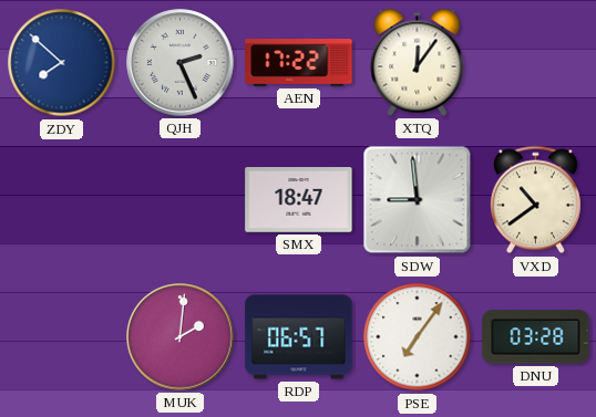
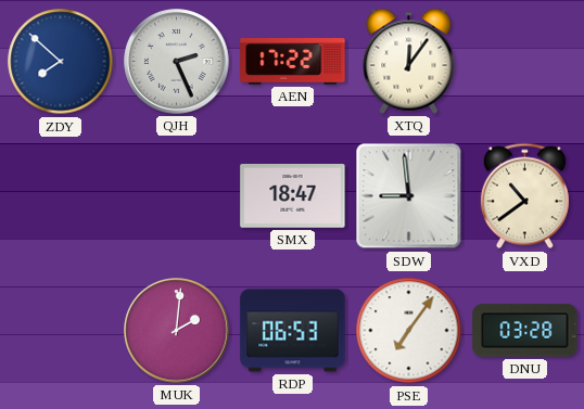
RDP: 06:57 -> 06:53
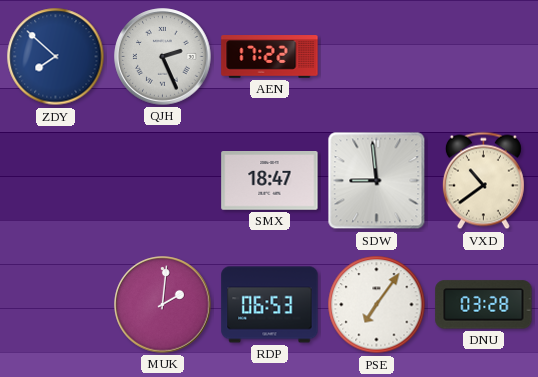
XTQ: 12:06 -> none
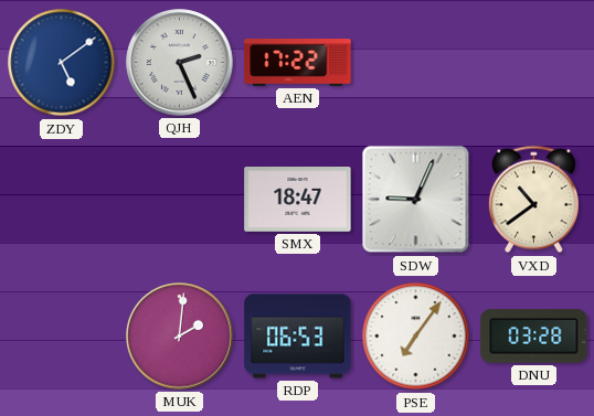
ZDY: 7:52 -> 5:09
SDW: 8:59 -> 9:04
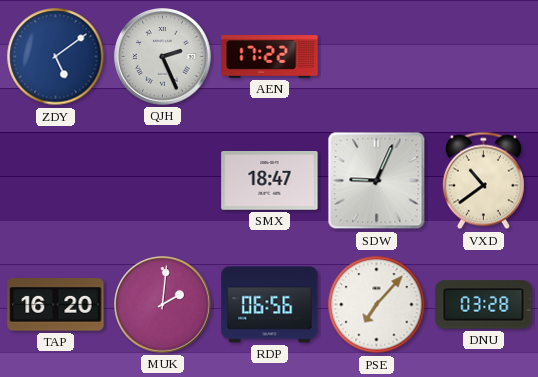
TAP: none -> 16:20
RDP: 06:53 -> 06:56
PSE: 7:06 -> 7:07
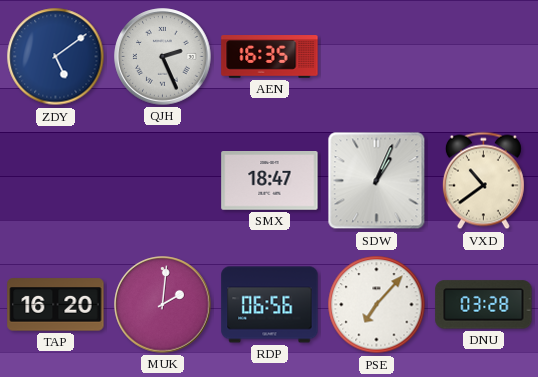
AEN: 17:22 -> 16:35
SDW: 9:04 -> 1:04
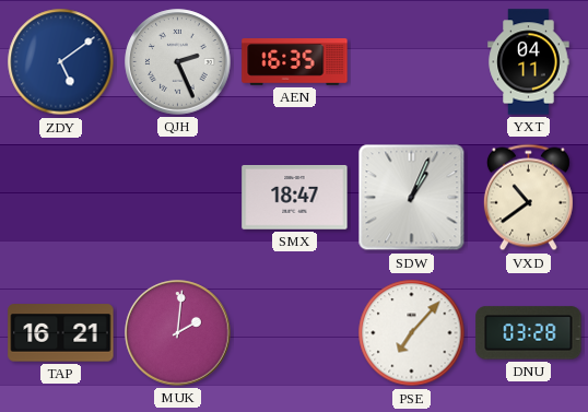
YXT: none -> 04:11
TAP: 16:20 -> 16:21
RDP: 06:56 -> none
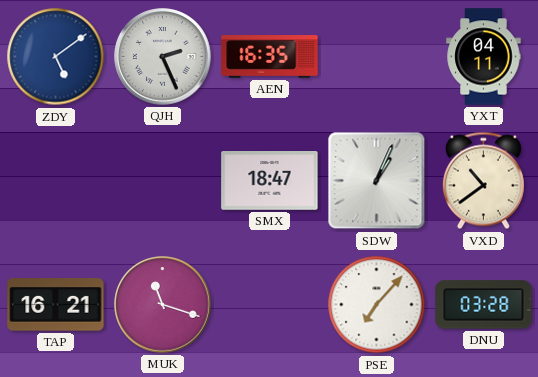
MUK: 2:01 -> 11:18
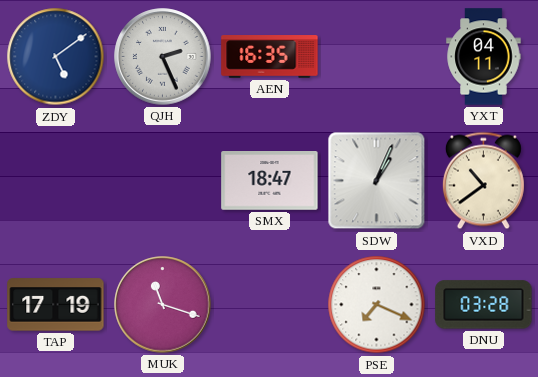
TAP: 16:21 -> 17:19
PSE: 7:07 -> 7:19
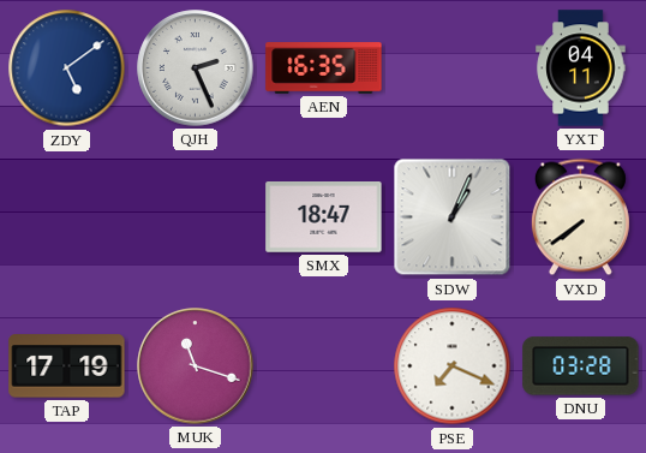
VXD: 10:39 -> 7:39
